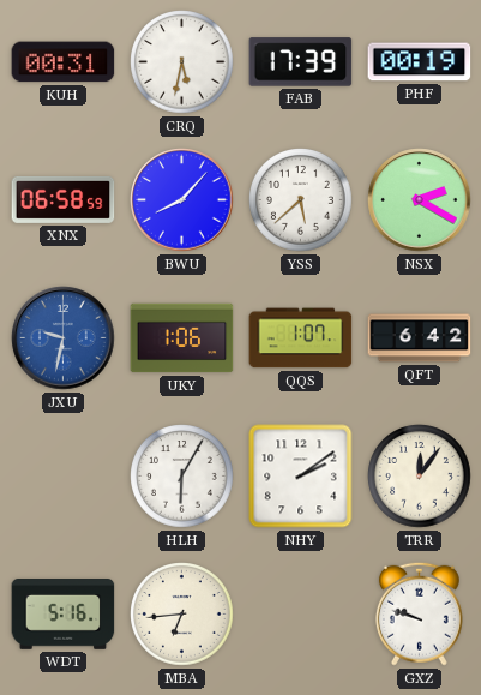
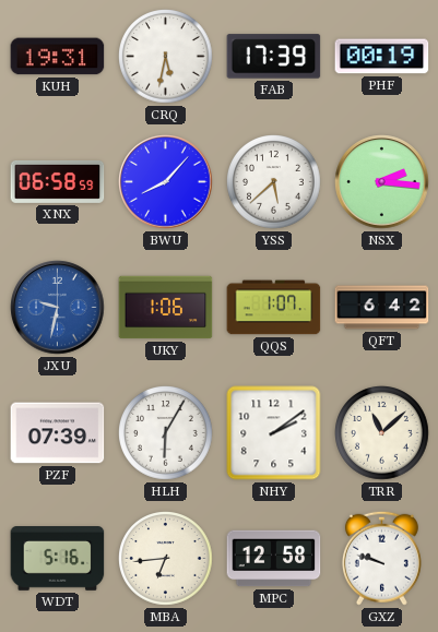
KUH: 00:31 -> 19:31
NSX: 2:20 -> 2:16
PZF: none -> 07:39
TRR: 12:06 -> 11:08
MPC: none -> 12:58
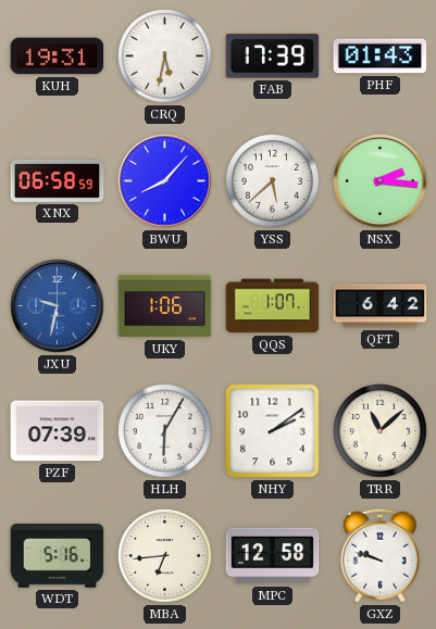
PHF: 00:19 -> 01:43
